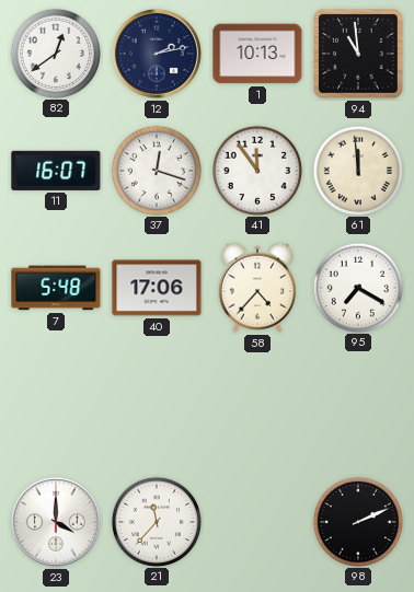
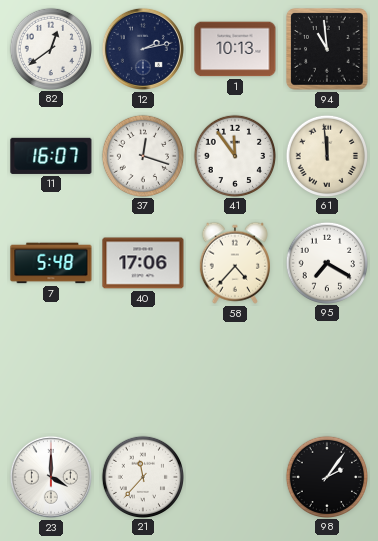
98: 2:11 -> 2:06
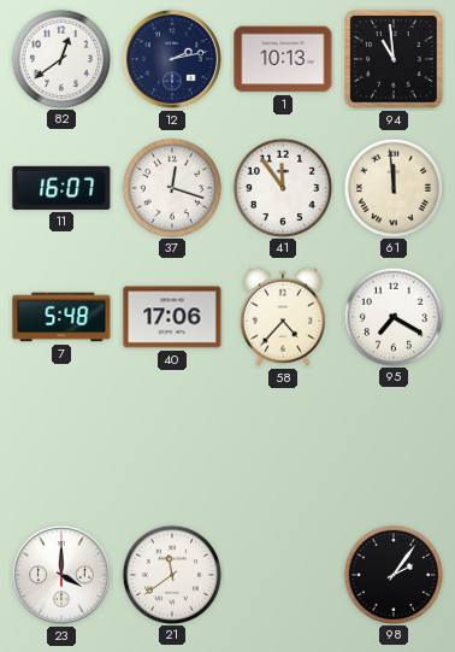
21: 11:37 -> 11:39
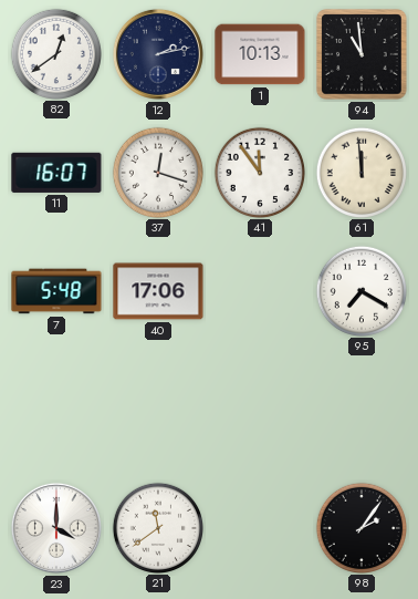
58: 4:37 -> none
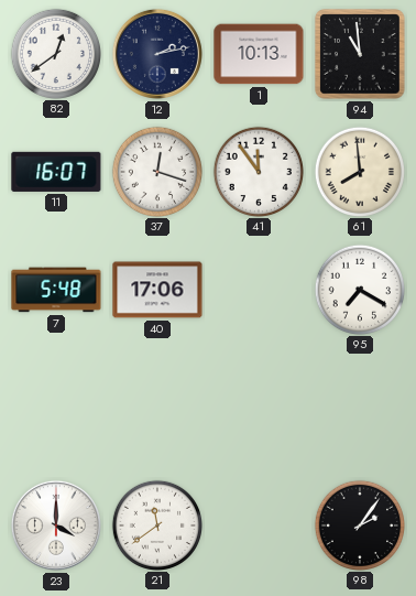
61: 11:59 -> 7:59
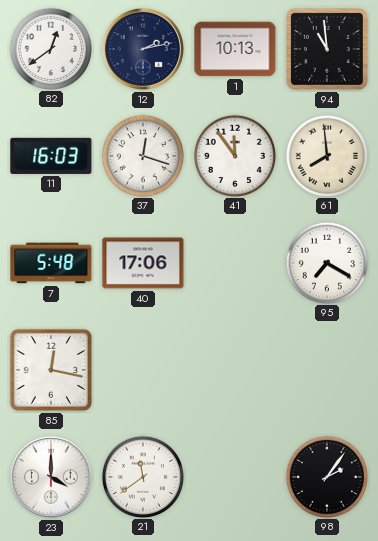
11: 16:07 -> 16:03
85: none -> 12:17
